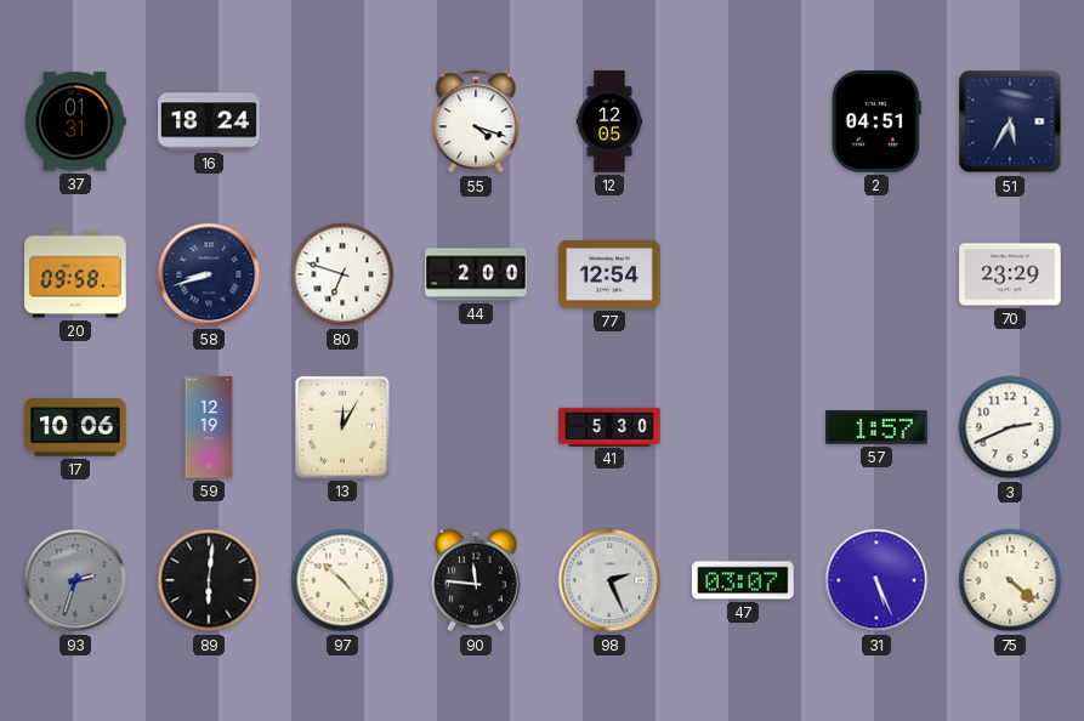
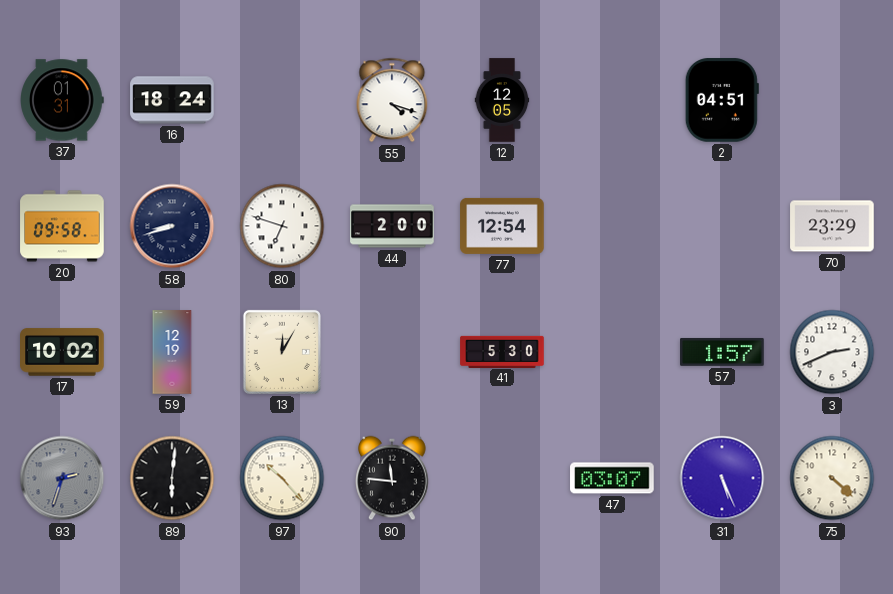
51: 5:35 -> none
17: 10:06 -> 10:02
98: 2:26 -> none
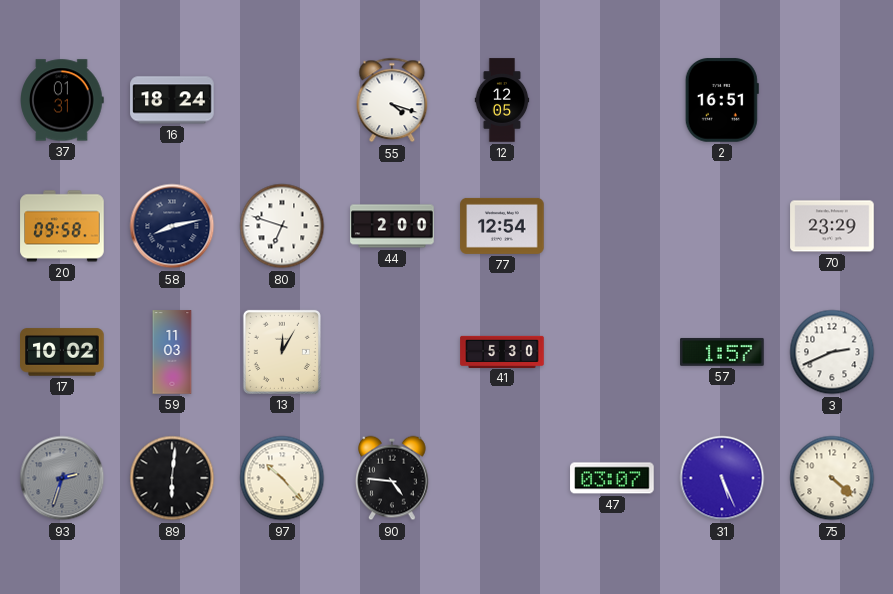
2: 04:51 -> 16:51
58: 8:42 -> 8:13
59: 12:19 -> 11:03
90: 11:46 -> 4:46
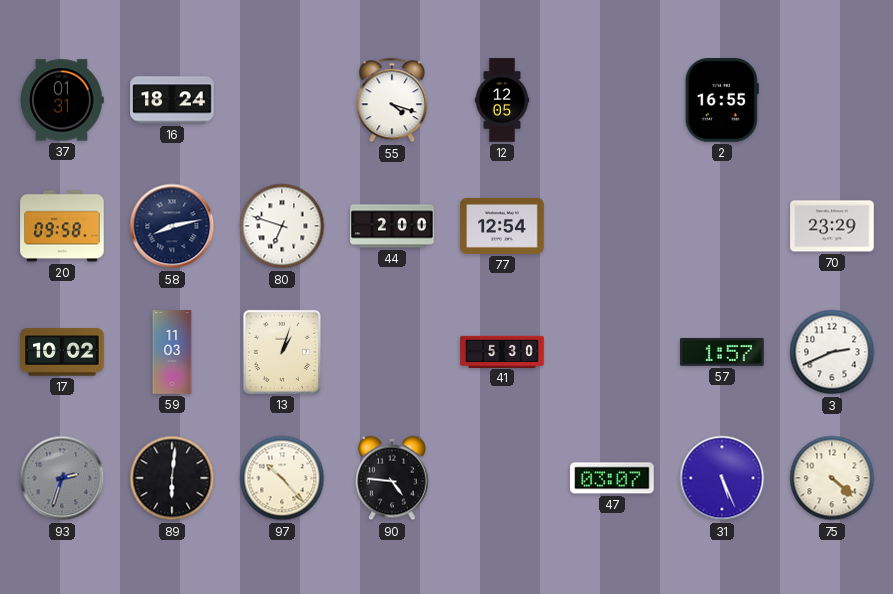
2: 16:51 -> 16:55
13: 12:05 -> 1:03
